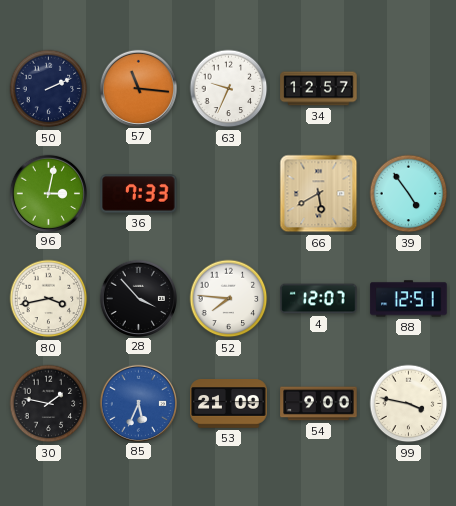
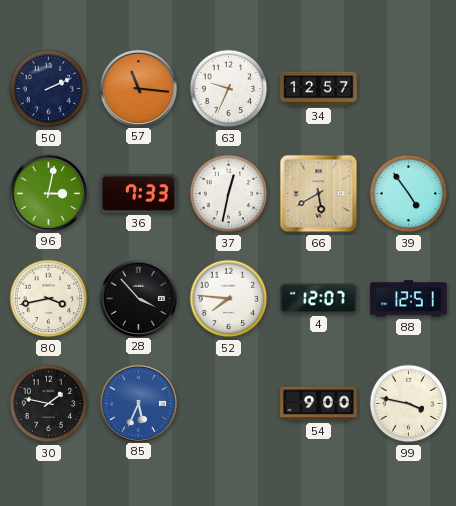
37: none -> 12:32
53: 21:09 -> none
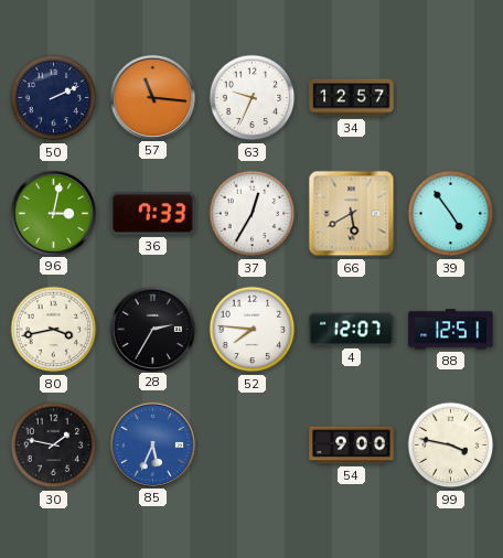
37: 12:32 -> 12:35
28: 3:53 -> 2:35
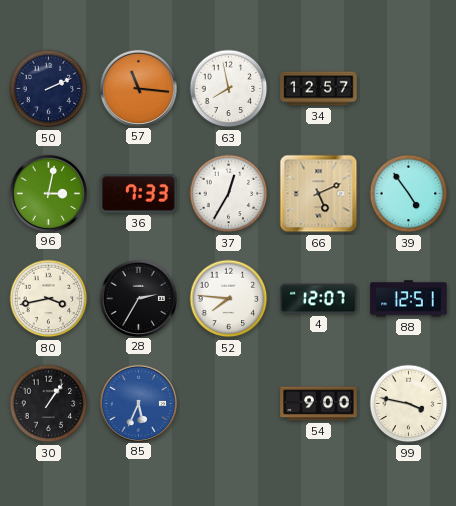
63: 9:34 -> 7:58
66: 5:40 -> 5:11
30: 1:47 -> 1:06
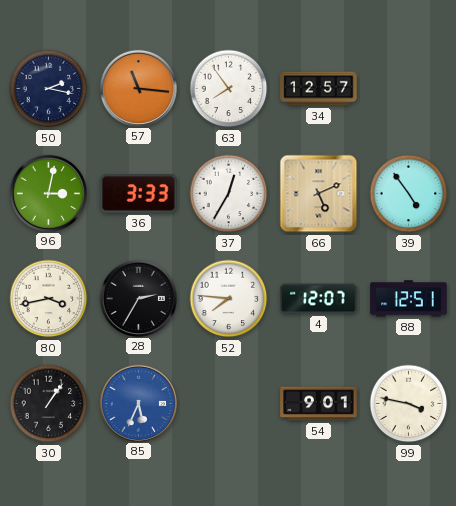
50: 2:11 -> 2:17
63: 7:58 -> 7:54
36: 7:33 -> 3:33
54: 9:00 -> 9:01
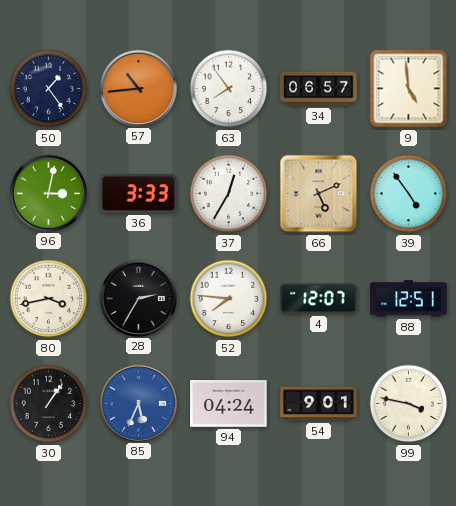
50: 2:17 -> 1:24
57: 11:16 -> 10:44
34: 12:57 -> 06:57
9: none -> 4:59
94: none -> 04:24
